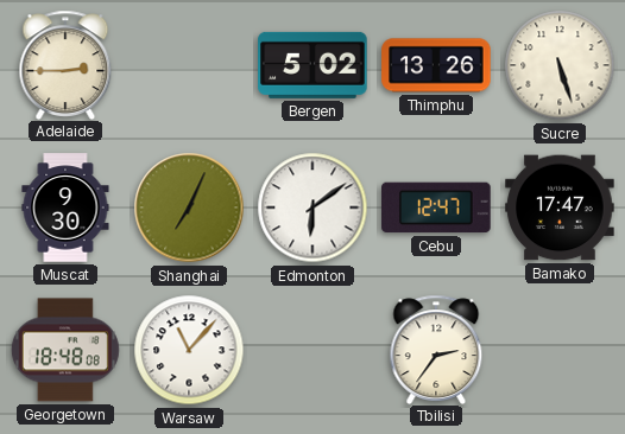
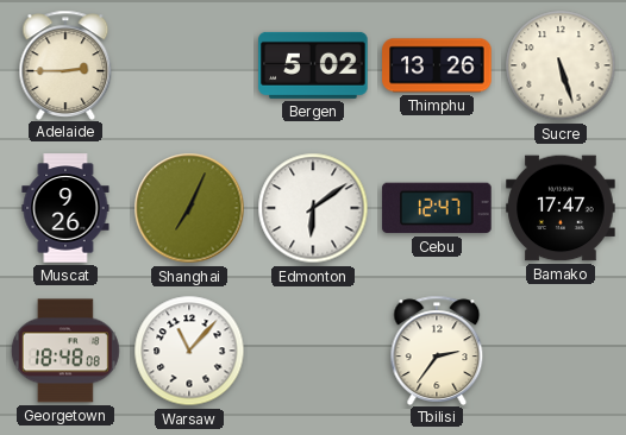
Muscat: 9:30 -> 9:26
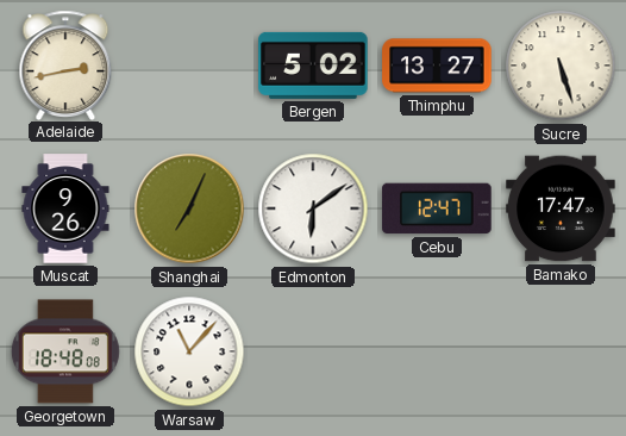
Adelaide: 2:45 -> 2:43
Thimphu: 13:26 -> 13:27
Tbilisi: 2:36 -> none
